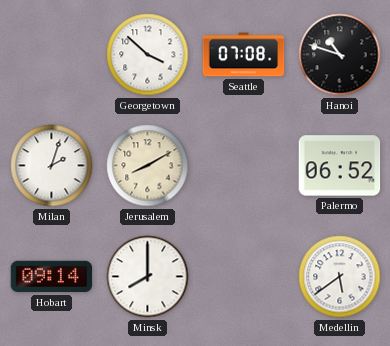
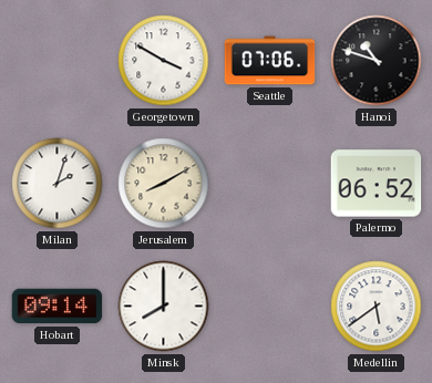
Georgetown: 3:52 -> 3:50
Seattle: 07:08 -> 07:06
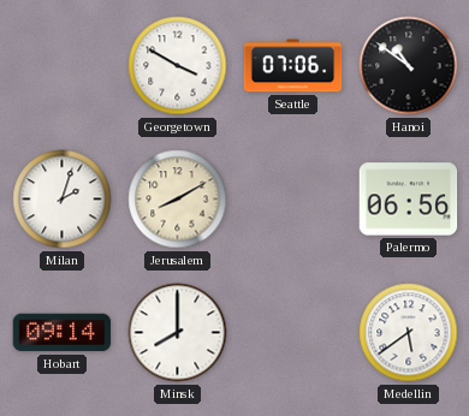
Hanoi: 10:48 -> 10:51
Palermo: 06:52 -> 06:56
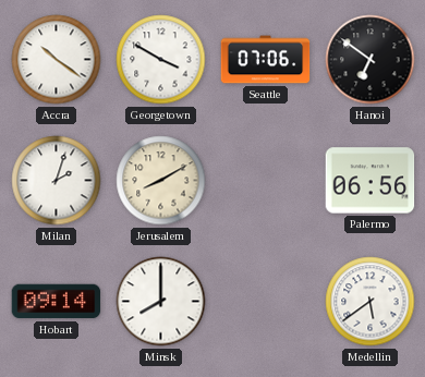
Accra: none -> 10:21
Hanoi: 10:51 -> 6:51
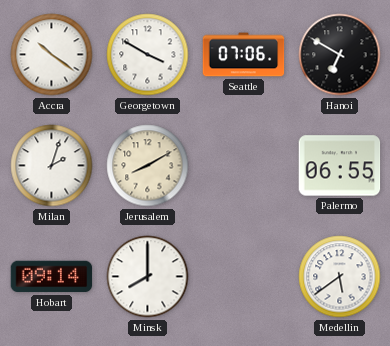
Hanoi: 6:51 -> 6:50
Palermo: 06:56 -> 06:55
